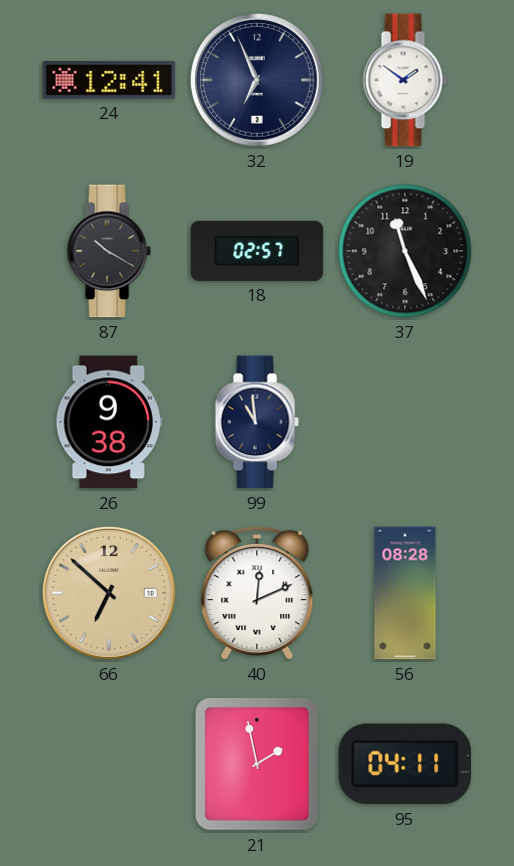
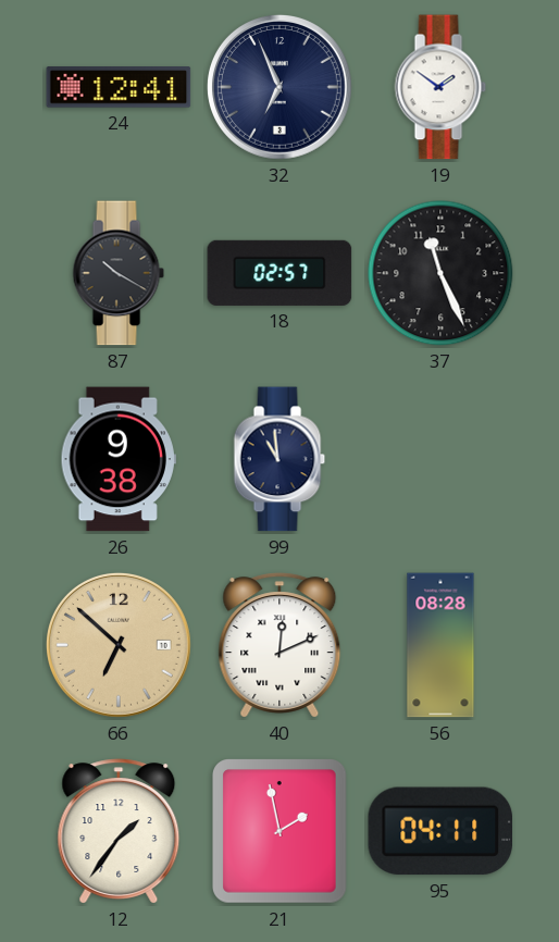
12: none -> 1:36
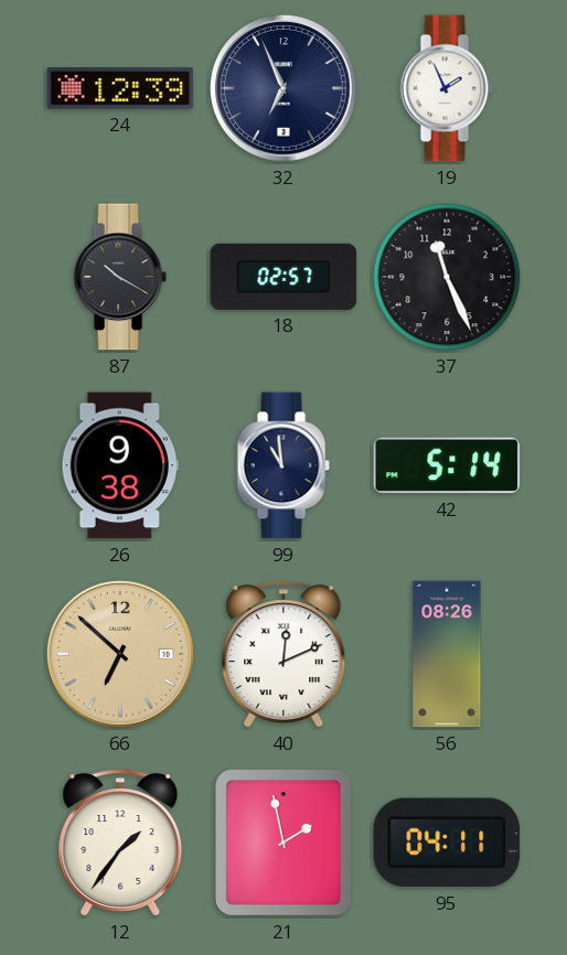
24: 12:41 -> 12:39
19: 1:51 -> 1:56
42: none -> 5:14
56: 08:28 -> 08:26
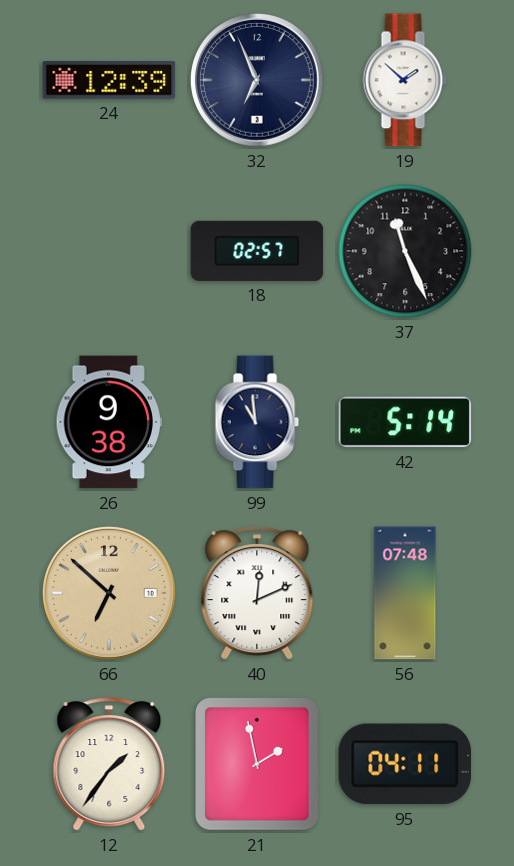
19: 1:56 -> 1:52
87: 10:20 -> none
56: 08:26 -> 07:48
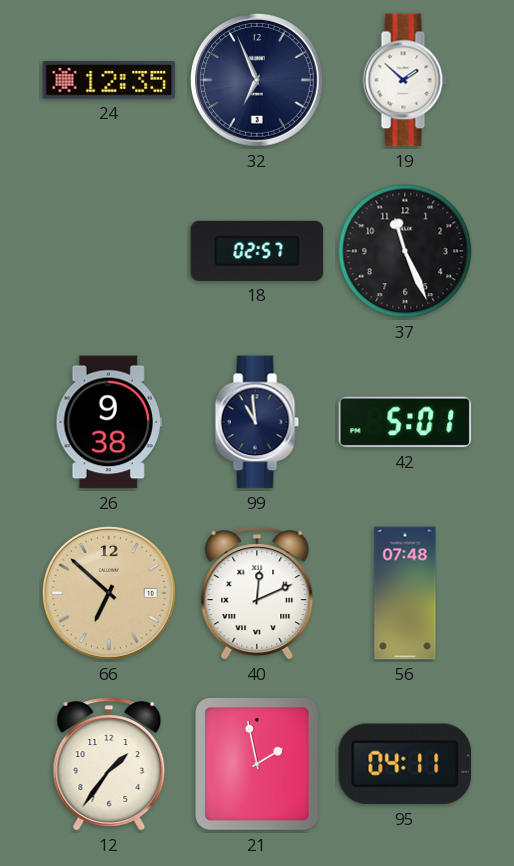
24: 12:39 -> 12:35
42: 5:14 -> 5:01
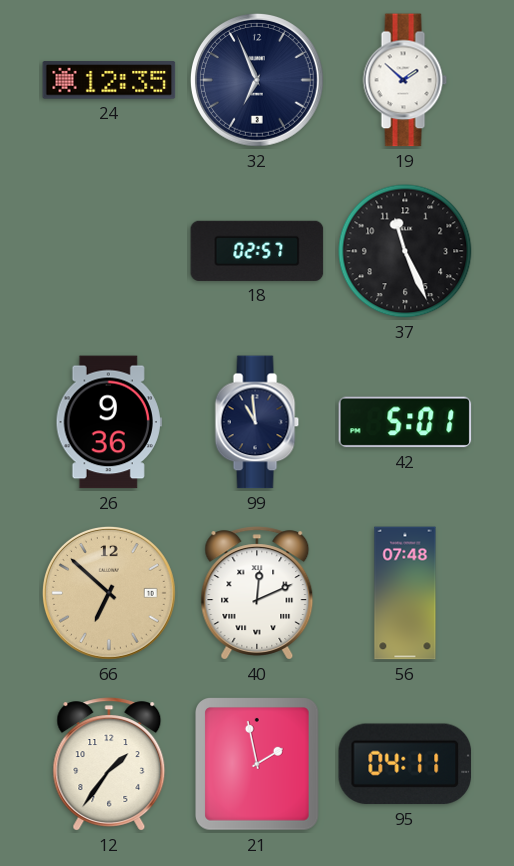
26: 9:38 -> 9:36
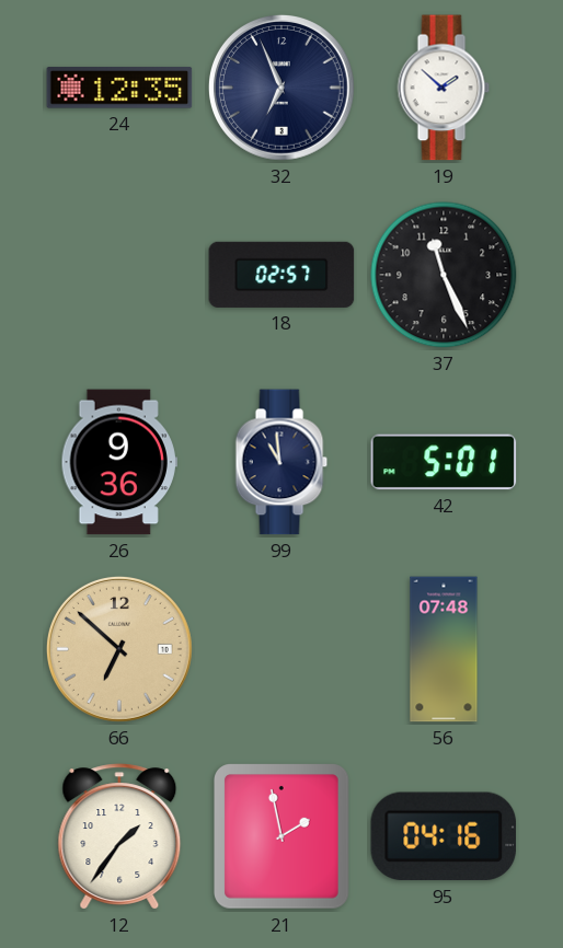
40: 12:11 -> none
95: 04:11 -> 04:16
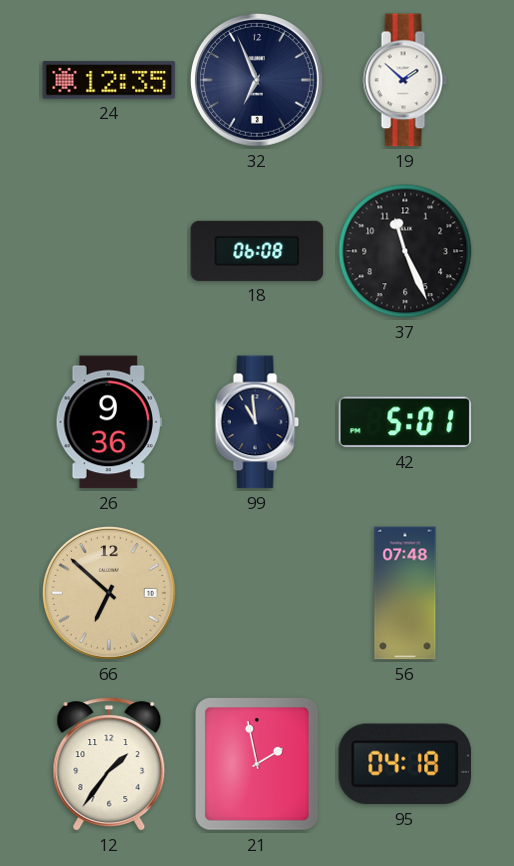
18: 02:57 -> 06:08
95: 04:16 -> 04:18
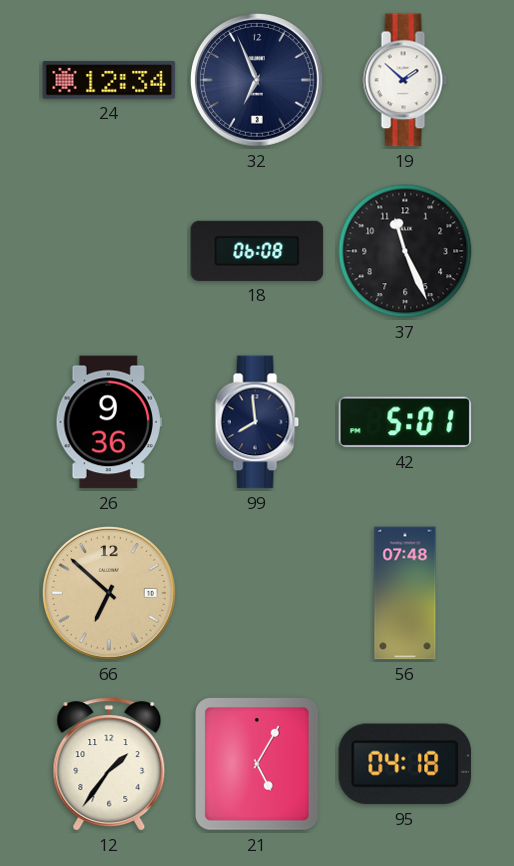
24: 12:35 -> 12:34
99: 10:59 -> 7:59
21: 1:58 -> 5:05
